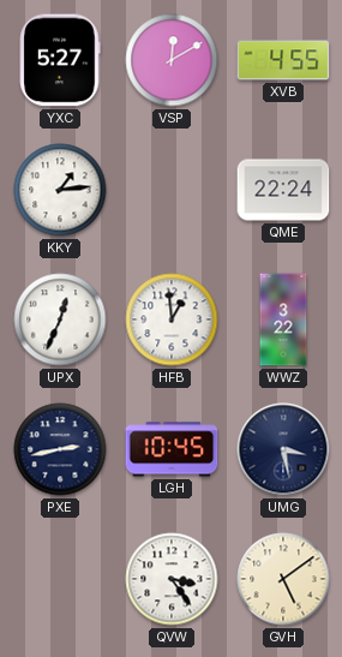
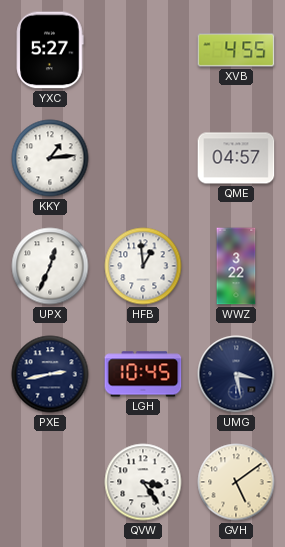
VSP: 12:10 -> none
QME: 22:24 -> 04:57
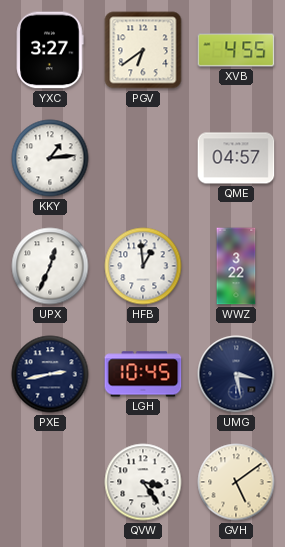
YXC: 5:27 -> 3:27
PGV: none -> 6:39
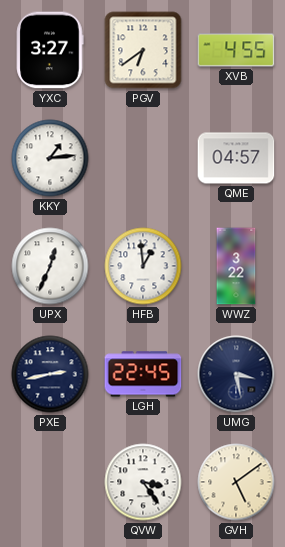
LGH: 10:45 -> 22:45
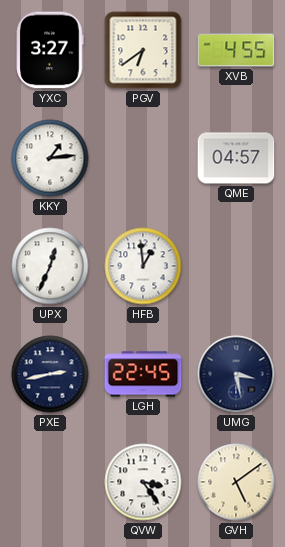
WWZ: 3:22 -> none
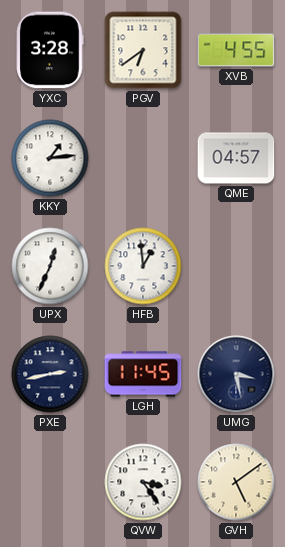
YXC: 3:27 -> 3:28
LGH: 22:45 -> 11:45
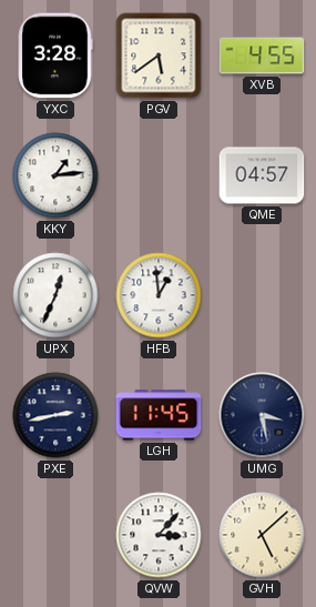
PGV: 6:39 -> 5:39
QVW: 3:24 -> 3:07
GVH: 5:09 -> 5:08
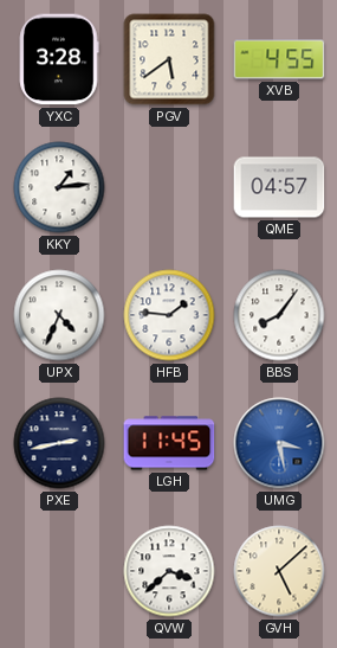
UPX: 12:34 -> 4:34
HFB: 12:59 -> 1:46
BBS: none -> 8:06
UMG dial: navy -> blue
QVW: 3:07 -> 3:38
